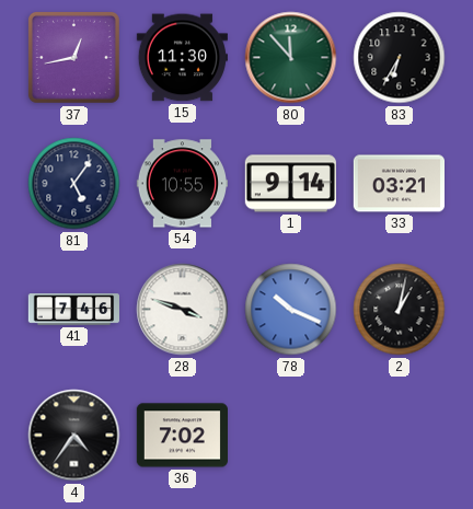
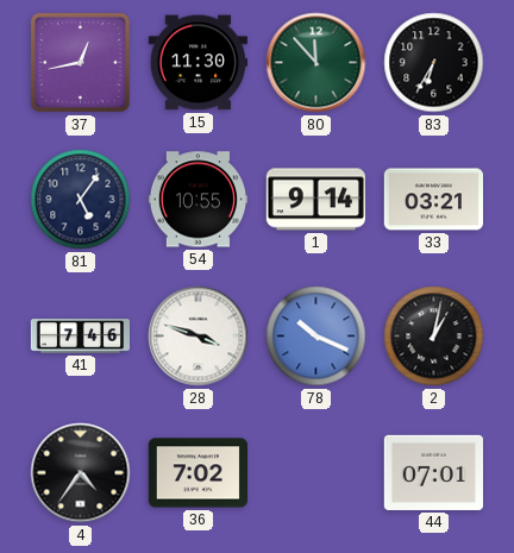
44: none -> 07:01
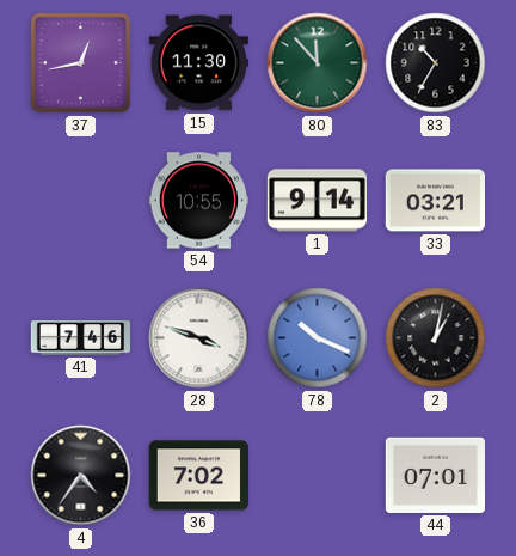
83: 6:35 -> 10:35
81: 5:06 -> none
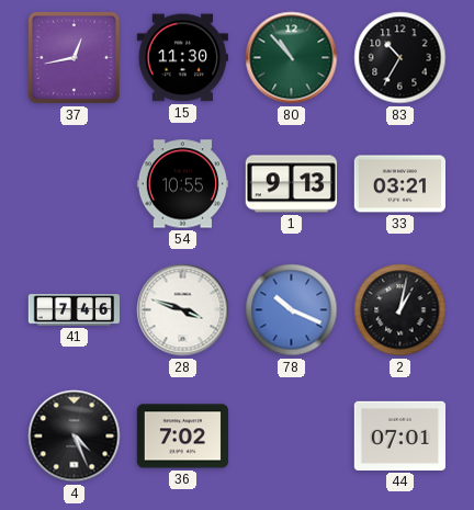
80: 11:53 -> 10:53
1: 9:14 -> 9:13
4: 4:36 -> 4:26
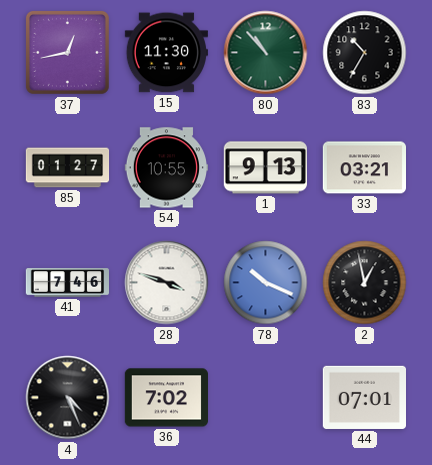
85: none -> 01:27
2: 1:02 -> 12:58
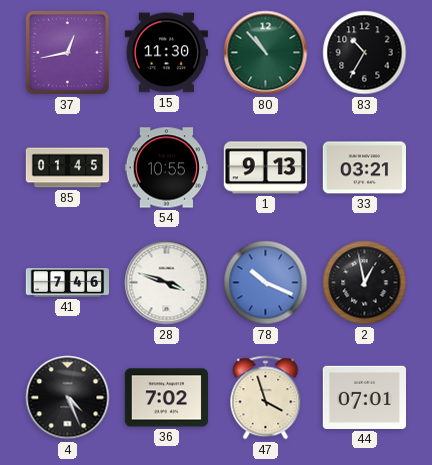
85: 01:27 -> 01:45
47: none -> 3:57
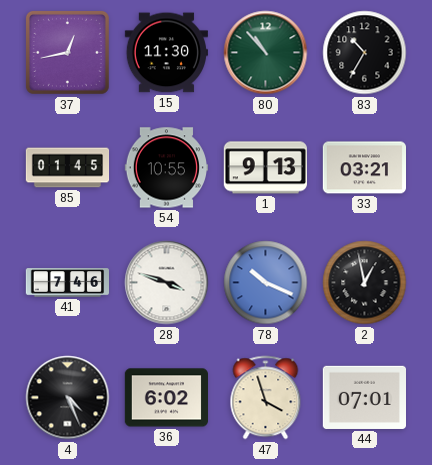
36: 7:02 -> 6:02
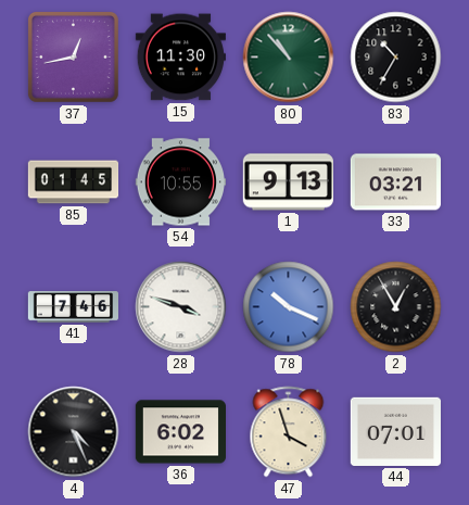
2: 12:58 -> 12:55
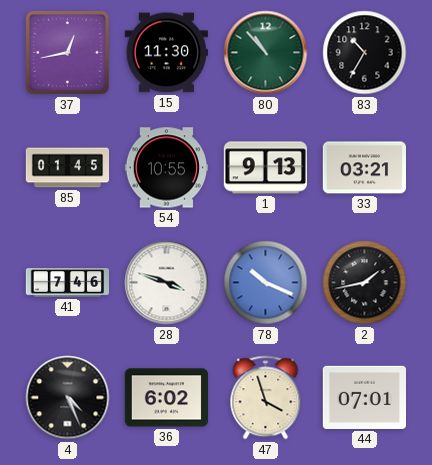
2: 12:55 -> 1:43
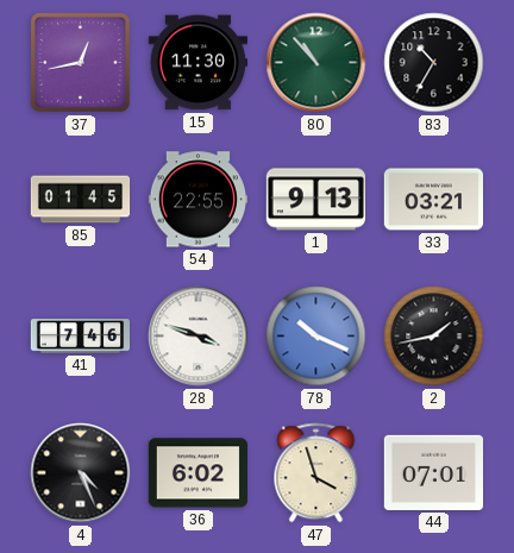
54: 10:55 -> 22:55
